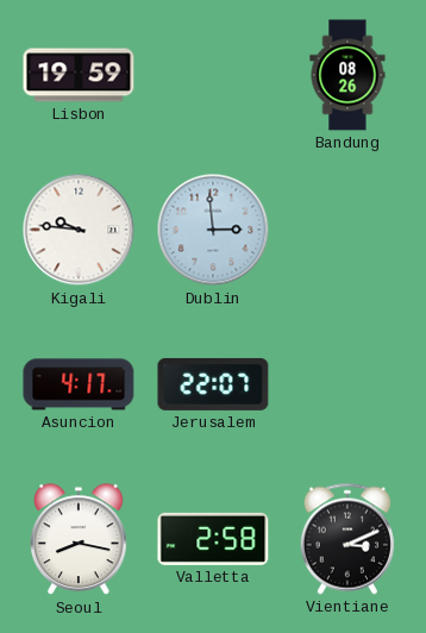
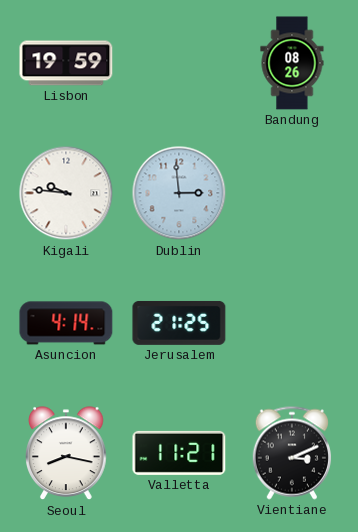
Asuncion: 4:17 -> 4:14
Jerusalem: 22:07 -> 21:25
Valletta: 2:58 -> 11:21
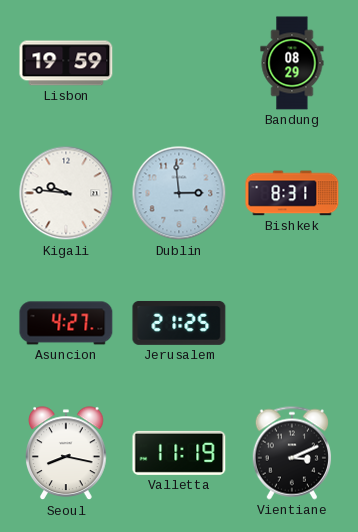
Bandung: 08:26 -> 08:29
Bishkek: none -> 8:31
Asuncion: 4:14 -> 4:27
Valletta: 11:21 -> 11:19
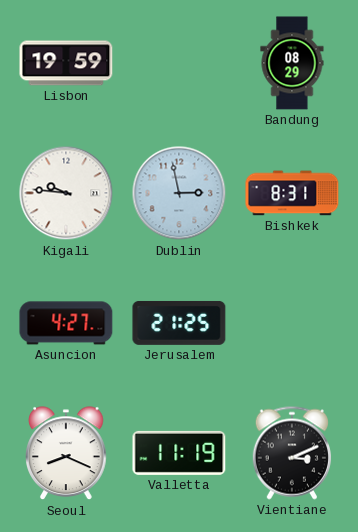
Dublin: 2:59 -> 2:58
Seoul: 8:17 -> 8:19
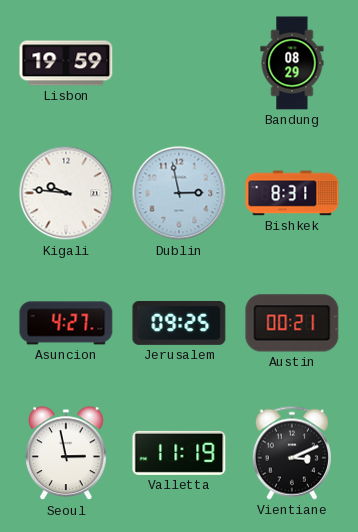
Jerusalem: 21:25 -> 09:25
Austin: none -> 00:21
Seoul: 8:19 -> 2:58
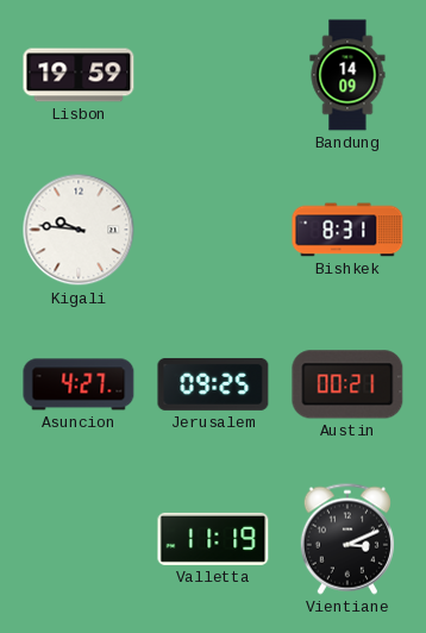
Bandung: 08:29 -> 14:09
Dublin: 2:58 -> none
Seoul: 2:58 -> none
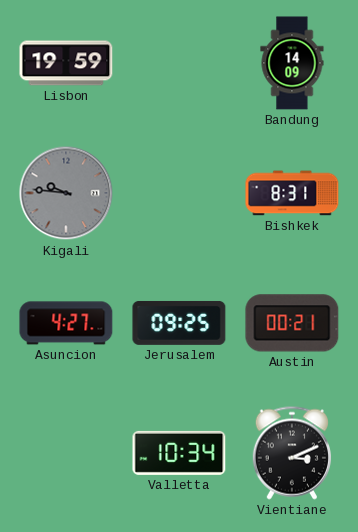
Kigali dial: white -> grey
Valletta: 11:19 -> 10:34
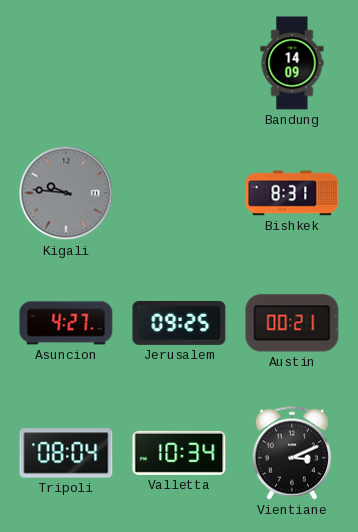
Lisbon: 19:59 -> none
Tripoli: none -> 08:04
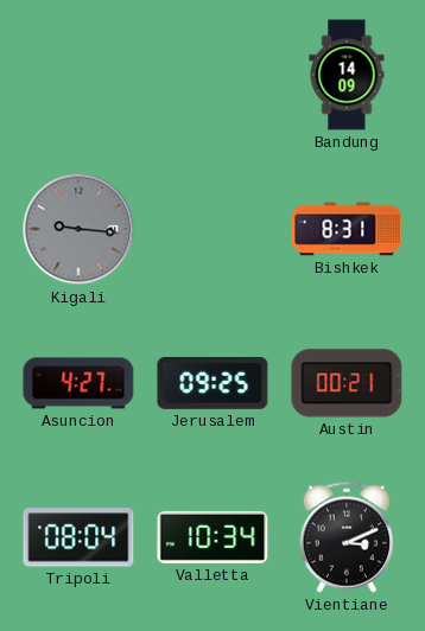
Kigali: 9:46 -> 9:16
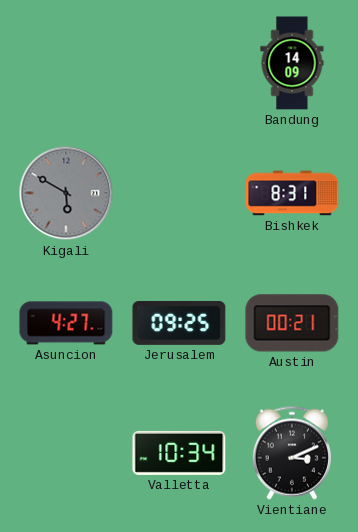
Kigali: 9:16 -> 5:50
Tripoli: 08:04 -> none
